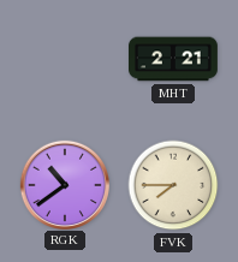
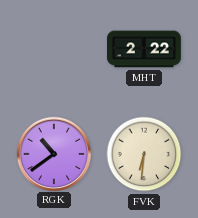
MHT: 2:21 -> 2:22
FVK: 7:45 -> 6:31
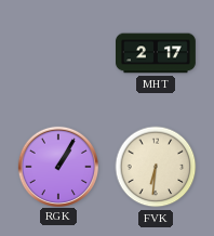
MHT: 2:22 -> 2:17
RGK: 10:39 -> 1:05
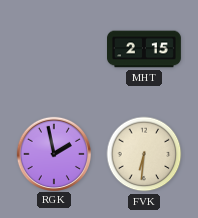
MHT: 2:17 -> 2:15
RGK: 1:05 -> 1:58
